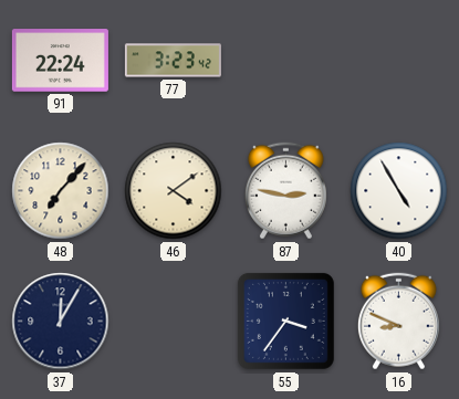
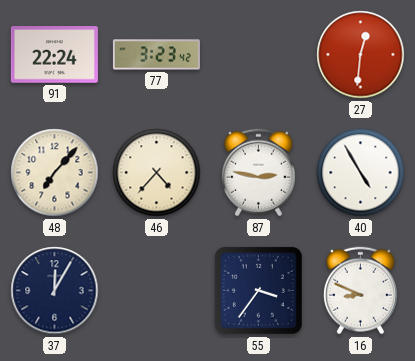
27: none -> 12:31
46: 4:09 -> 4:37
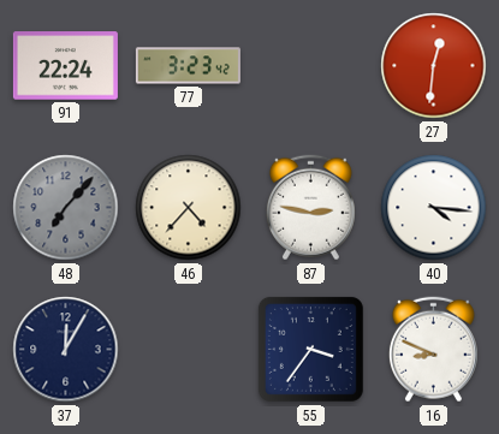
48 dial: cream -> grey
40: 4:55 -> 4:16
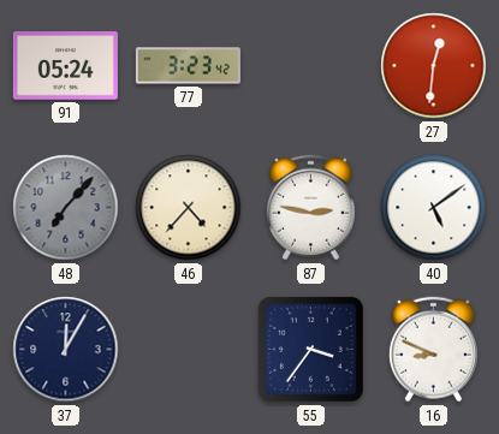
91: 22:24 -> 05:24
40: 4:16 -> 5:09
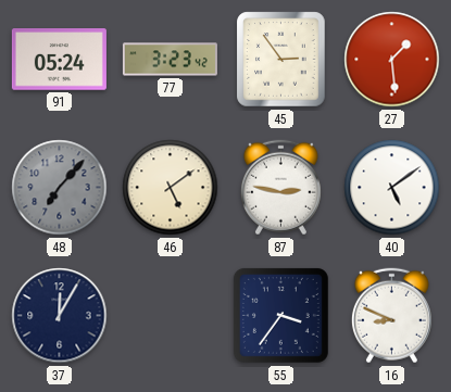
45: none -> 2:54
27: 12:31 -> 1:29
46: 4:37 -> 5:09
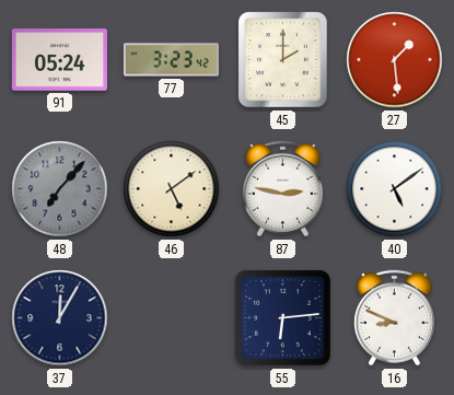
45: 2:54 -> 2:00
55: 3:36 -> 6:14
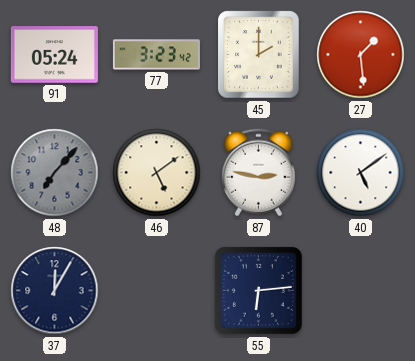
16: 8:49 -> none
